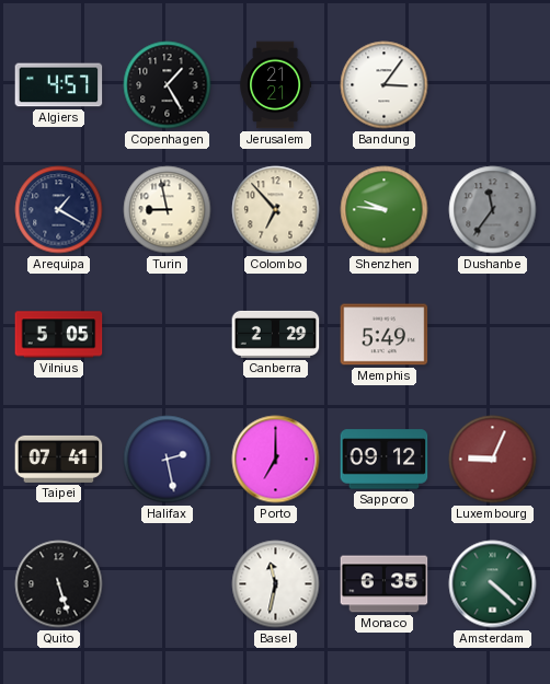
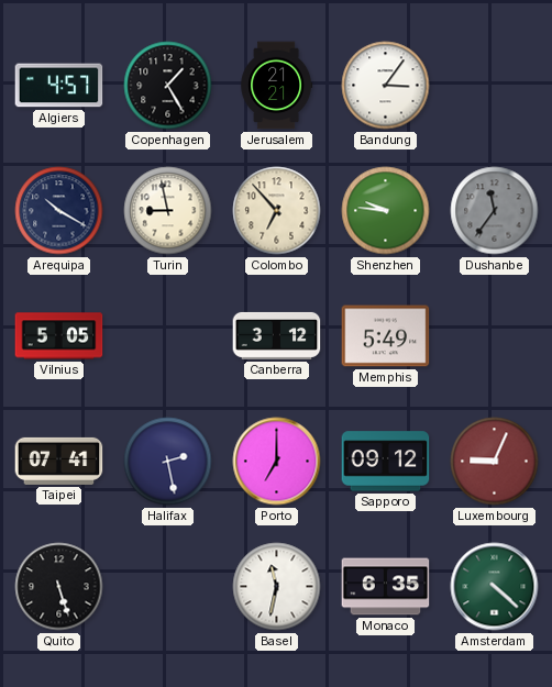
Arequipa: 1:20 -> 10:20
Canberra: 2:29 -> 3:12
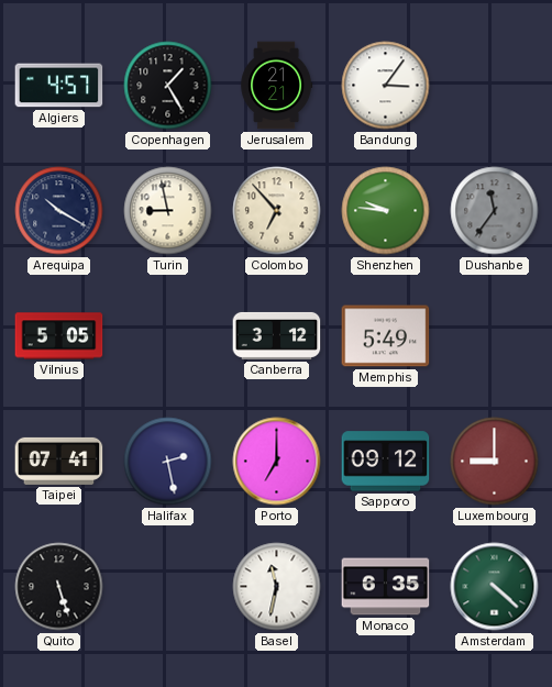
Luxembourg: 9:04 -> 9:00
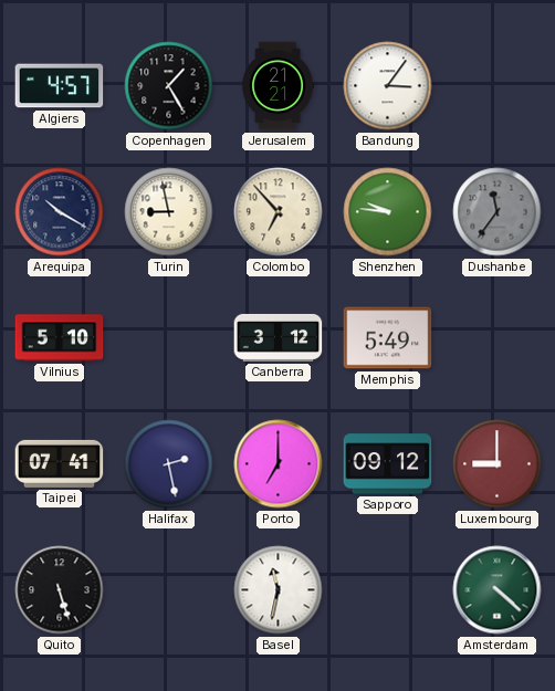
Vilnius: 5:05 -> 5:10
Monaco: 6:35 -> none
